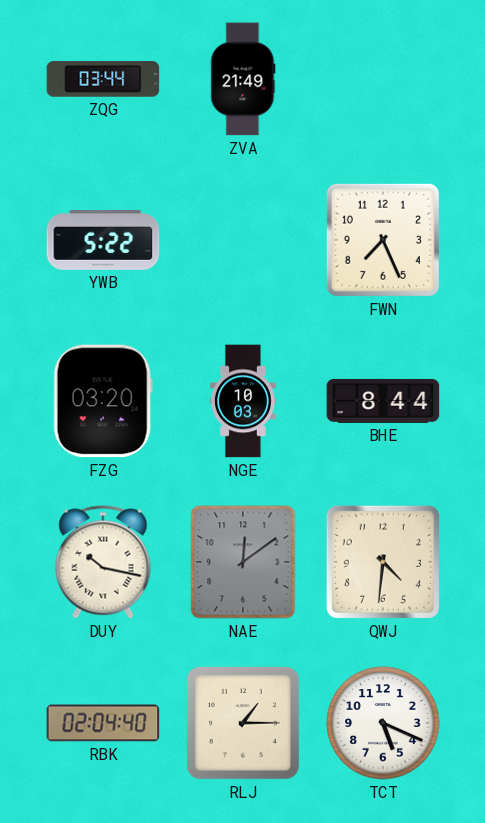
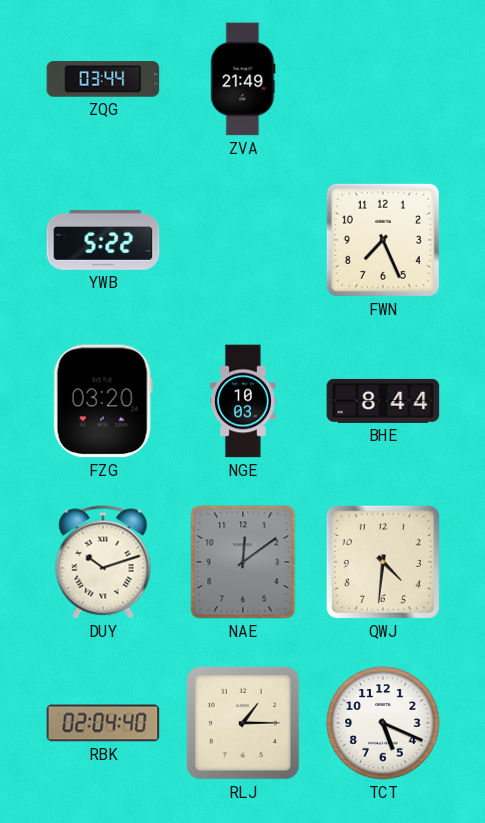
DUY: 10:17 -> 10:12
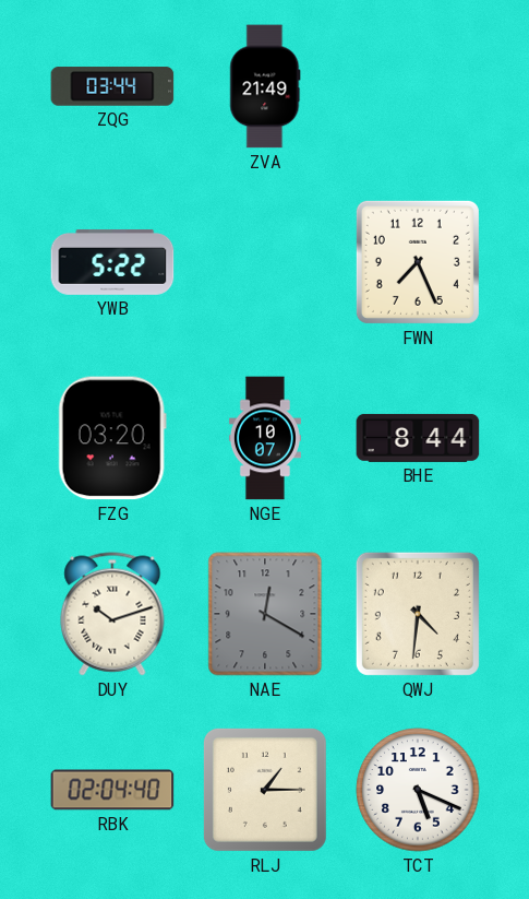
NGE: 10:03 -> 10:07
NAE: 12:09 -> 12:20
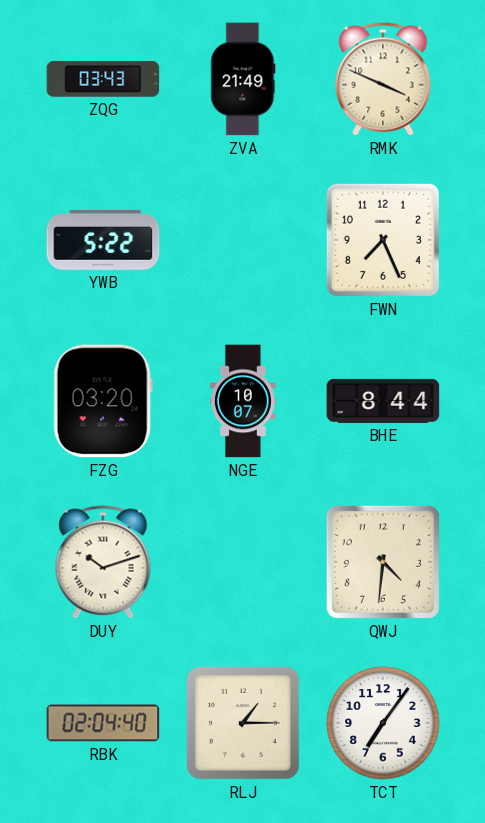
ZQG: 03:44 -> 03:43
RMK: none -> 3:49
NAE: 12:20 -> none
TCT: 5:19 -> 7:06
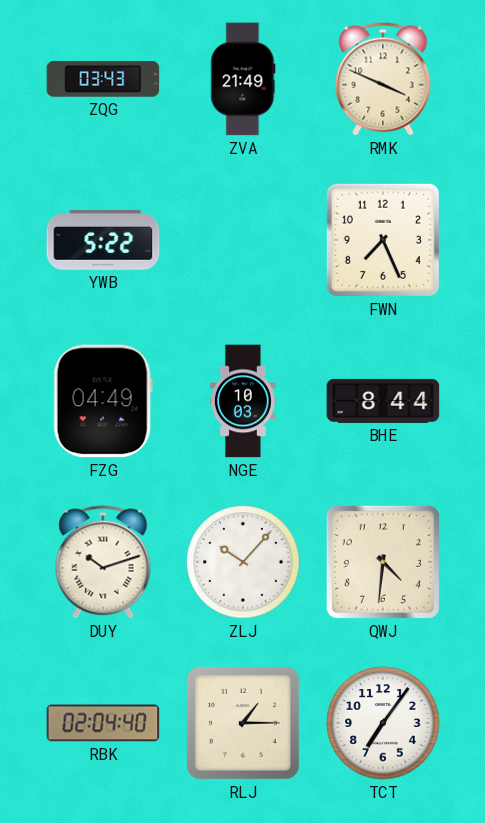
FZG: 03:20 -> 04:49
NGE: 10:07 -> 10:03
ZLJ: none -> 10:07
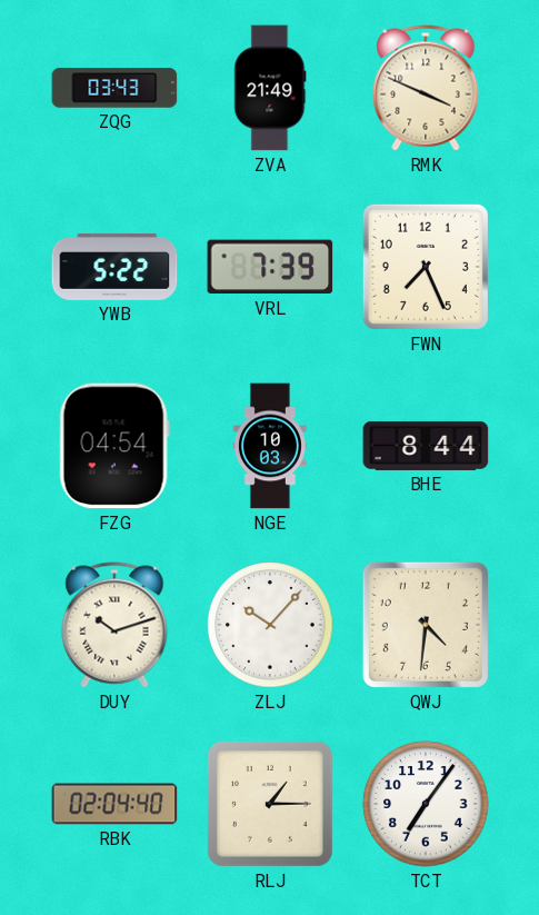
VRL: none -> 7:39
FZG: 04:49 -> 04:54
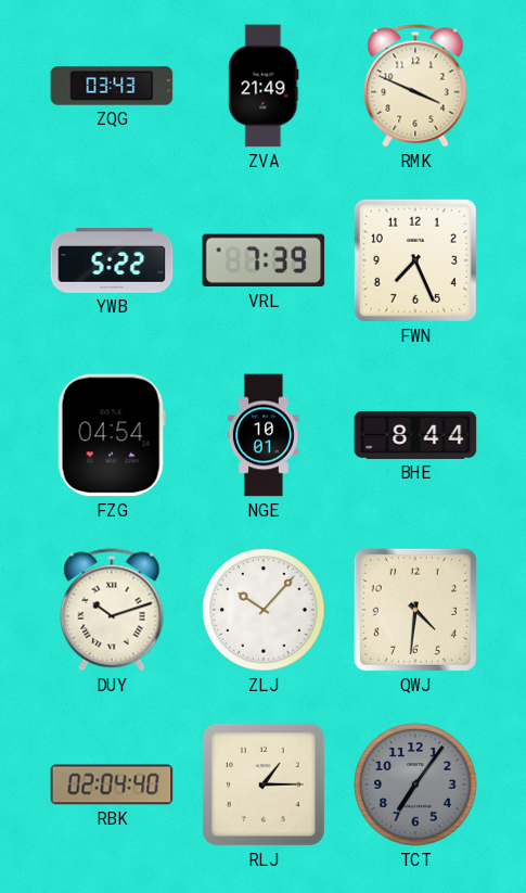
NGE: 10:03 -> 10:01
TCT dial: white -> grey
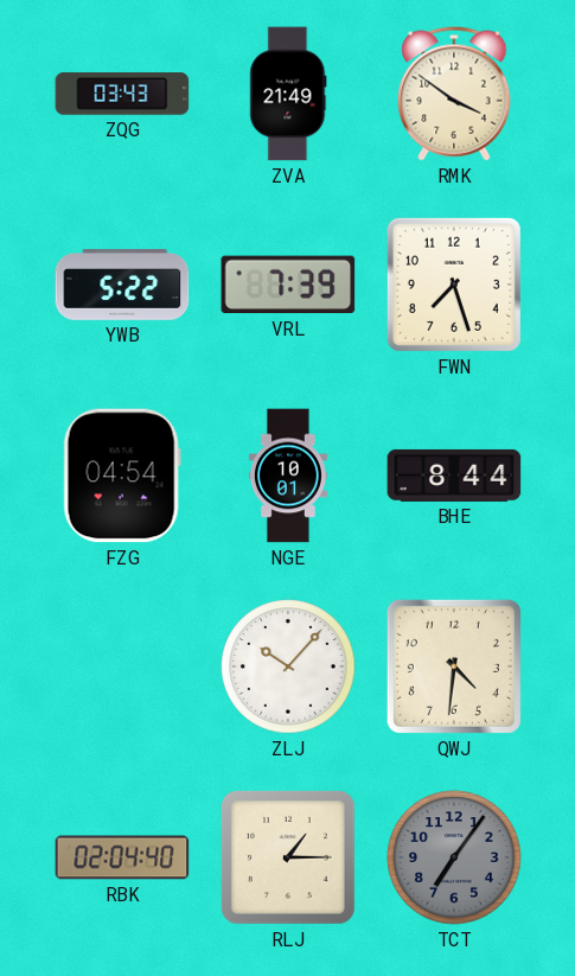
RMK: 3:49 -> 3:51
FWN: 7:26 -> 7:27
DUY: 10:12 -> none
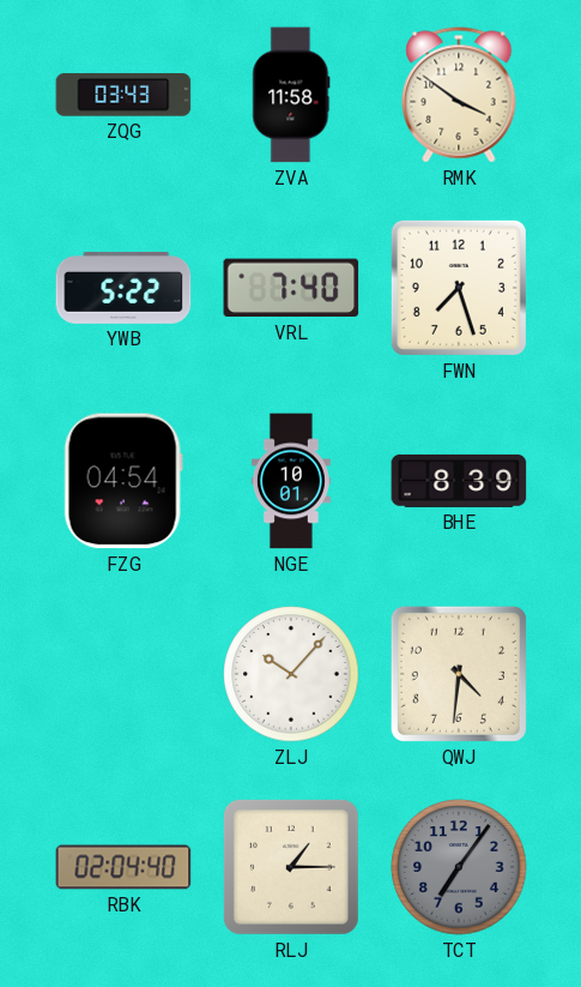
ZVA: 21:49 -> 11:58
VRL: 7:39 -> 7:40
BHE: 8:44 -> 8:39
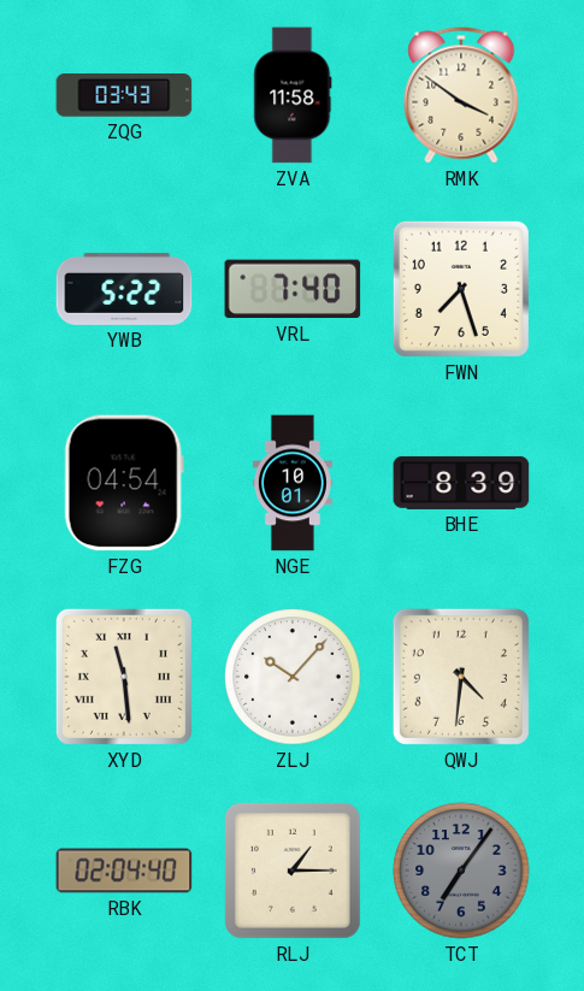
XYD: none -> 11:29
